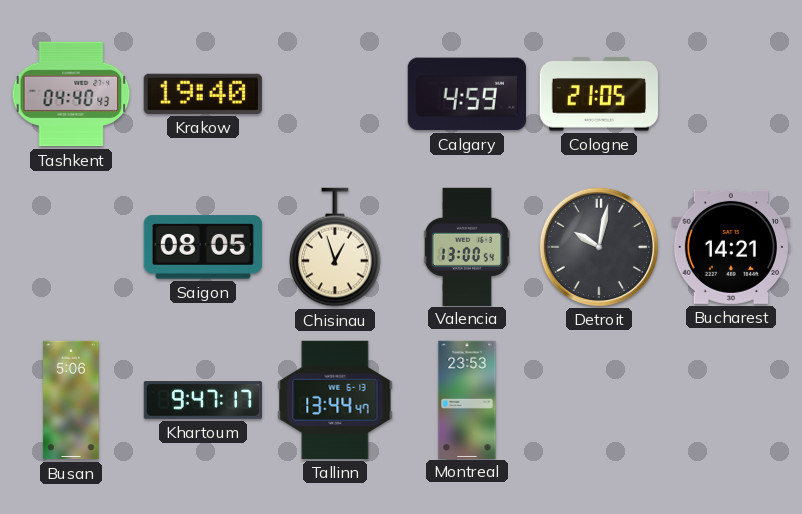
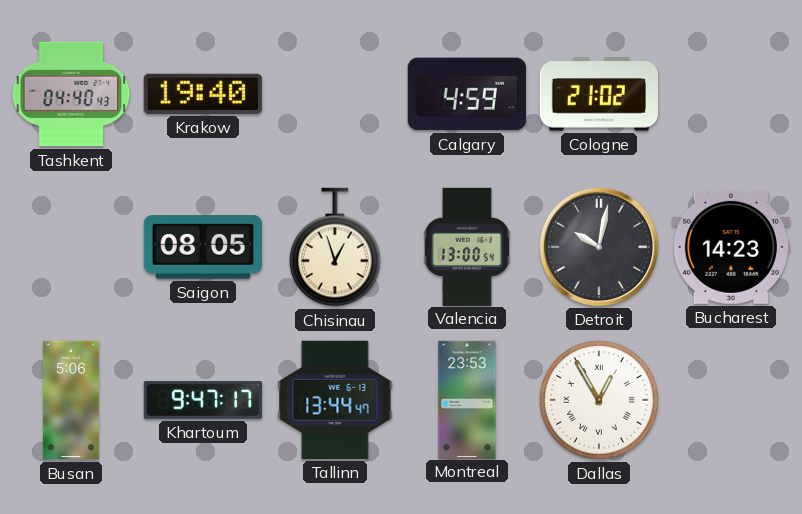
Cologne: 21:05 -> 21:02
Bucharest: 14:21 -> 14:23
Dallas: none -> 12:55
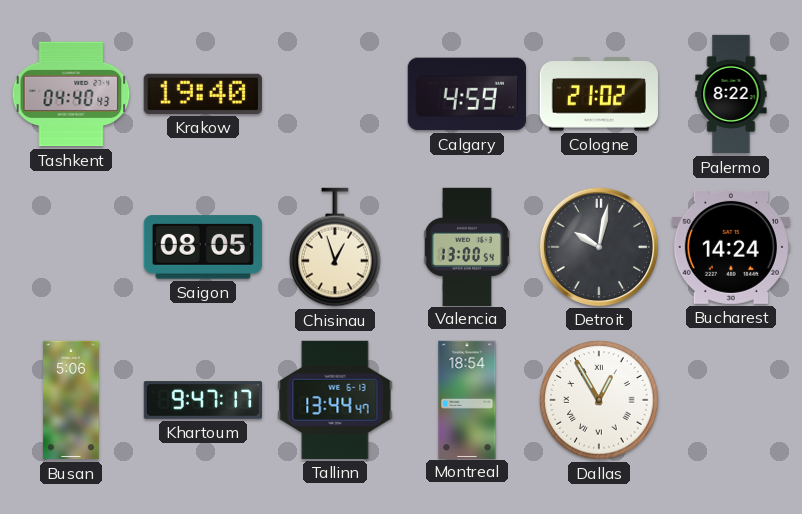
Palermo: none -> 8:22
Bucharest: 14:23 -> 14:24
Montreal: 23:53 -> 18:54
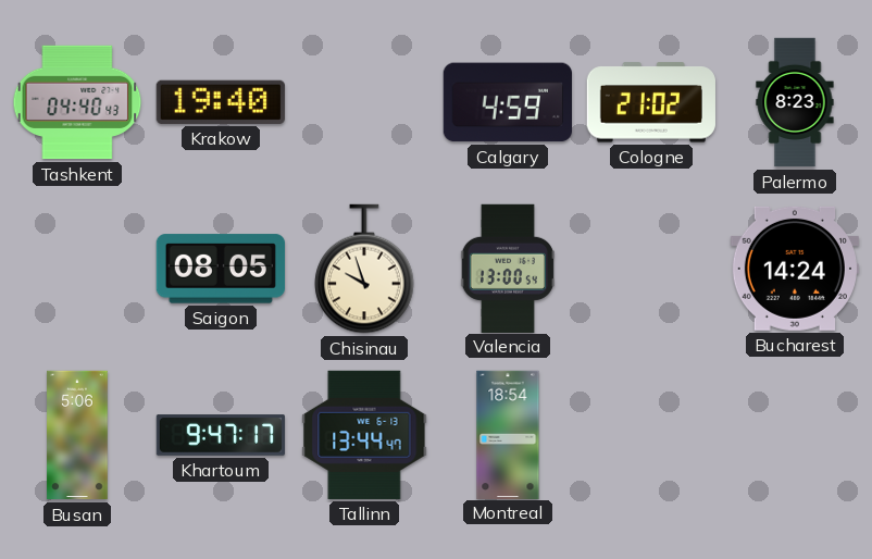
Palermo: 8:22 -> 8:23
Chisinau: 12:57 -> 9:57
Detroit: 10:02 -> none
Dallas: 12:55 -> none
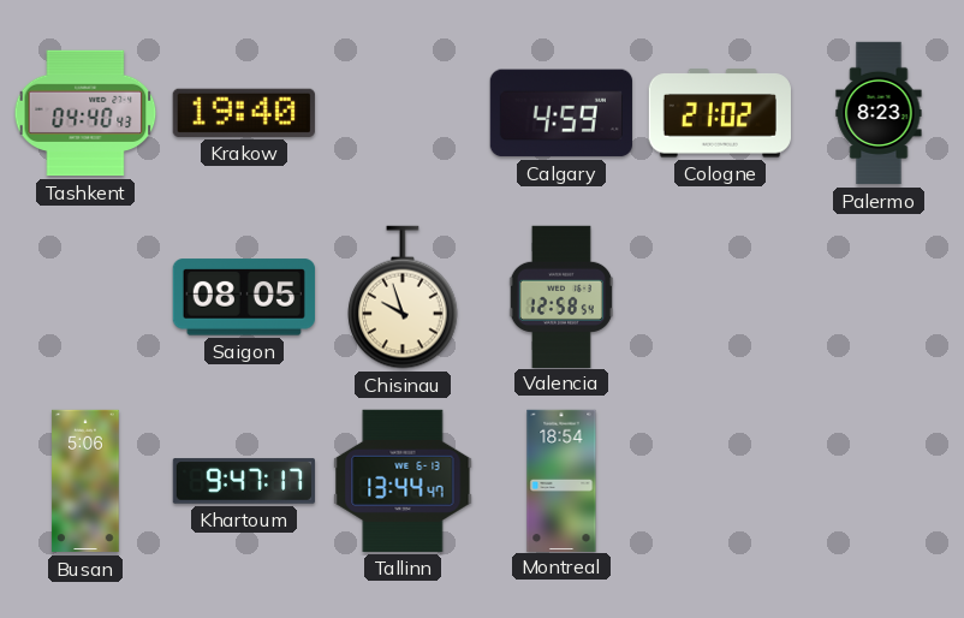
Valencia: 13:00 -> 12:58
Bucharest: 14:24 -> none
